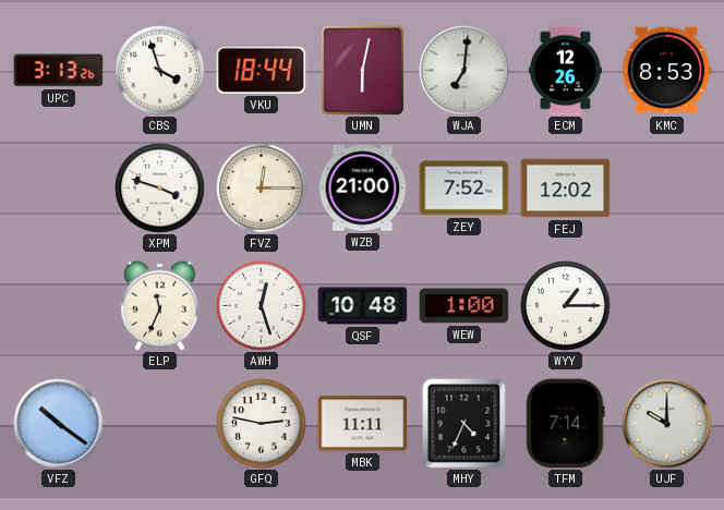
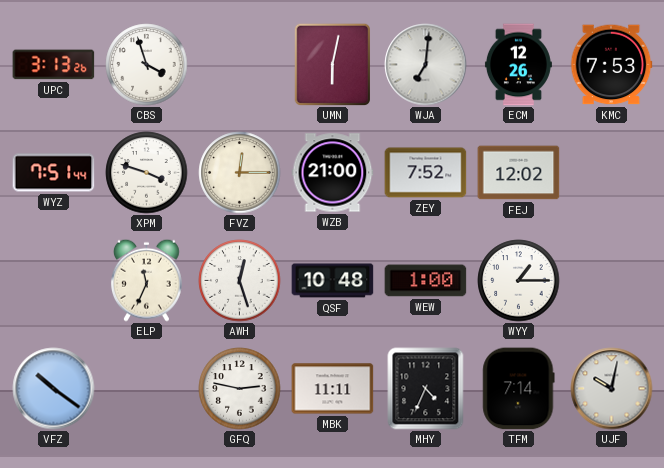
VKU: 18:44 -> none
KMC: 8:53 -> 7:53
WYZ: none -> 7:51
UJF: 10:00 -> 10:02
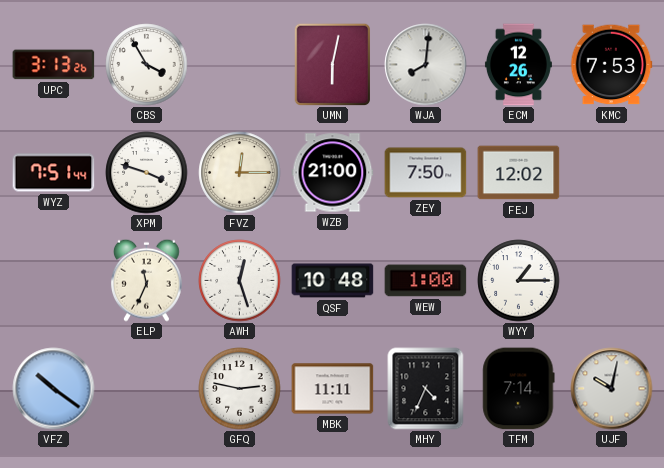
CBS: 3:57 -> 3:55
WJA: 7:01 -> 8:01
ZEY: 7:52 -> 7:50
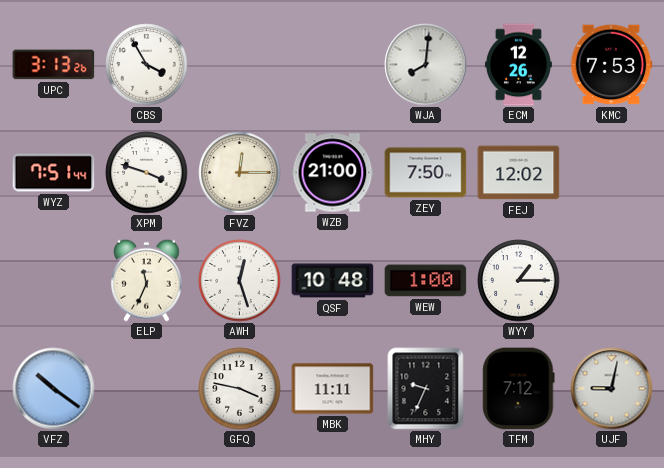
UMN: 6:02 -> none
GFQ: 2:47 -> 3:47
MHY: 4:34 -> 9:34
TFM: 7:14 -> 7:12
UJF: 10:02 -> 9:02
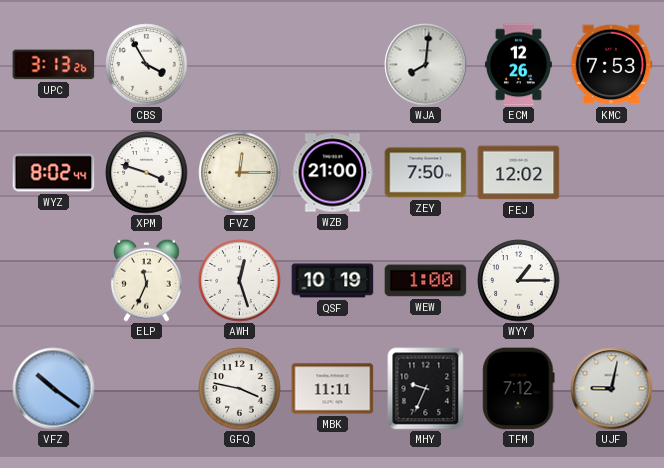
WYZ: 7:51 -> 8:02
QSF: 10:48 -> 10:19
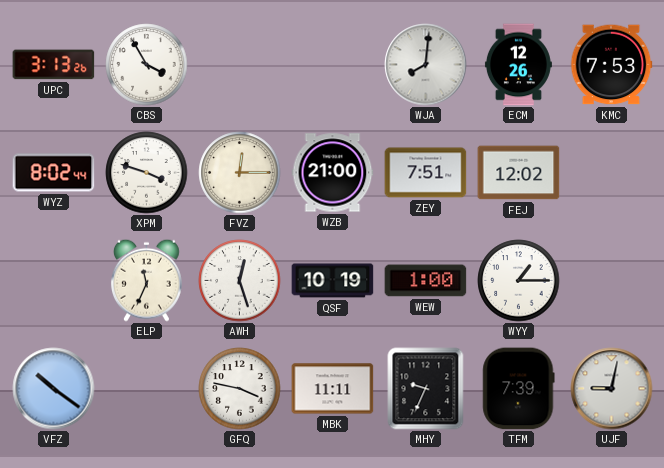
ZEY: 7:50 -> 7:51
TFM: 7:12 -> 7:39
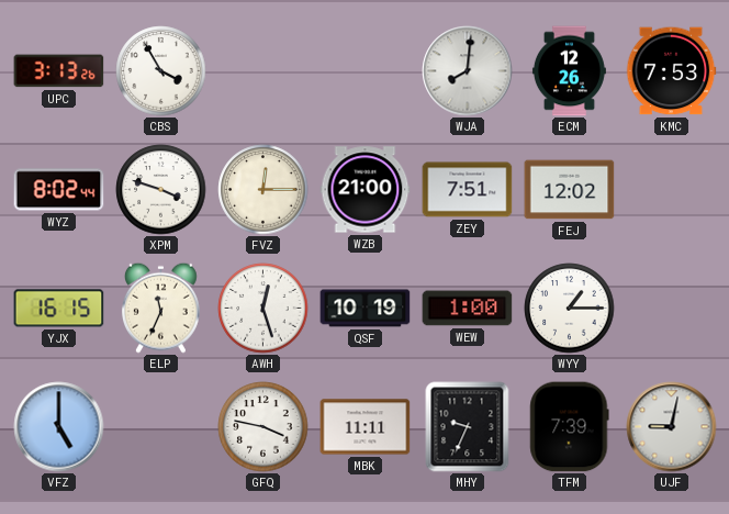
YJX: none -> 16:15
VFZ: 10:21 -> 5:00
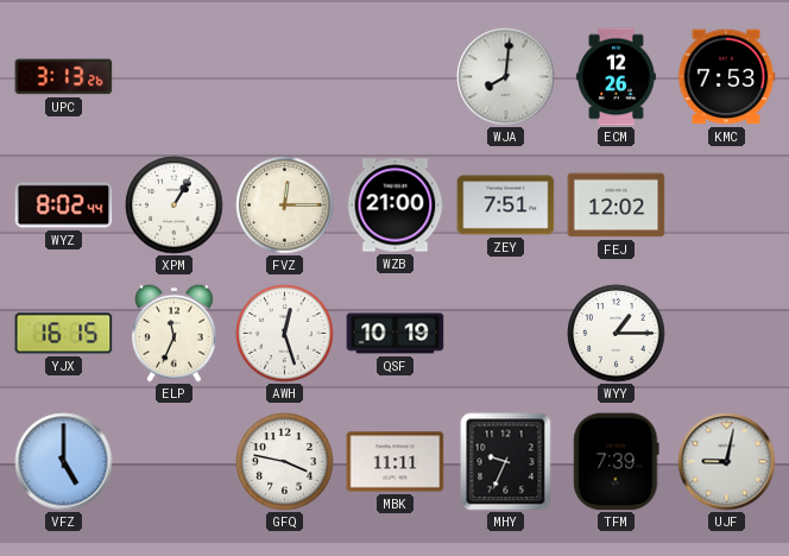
CBS: 3:55 -> none
XPM: 3:48 -> 1:05
WEW: 1:00 -> none
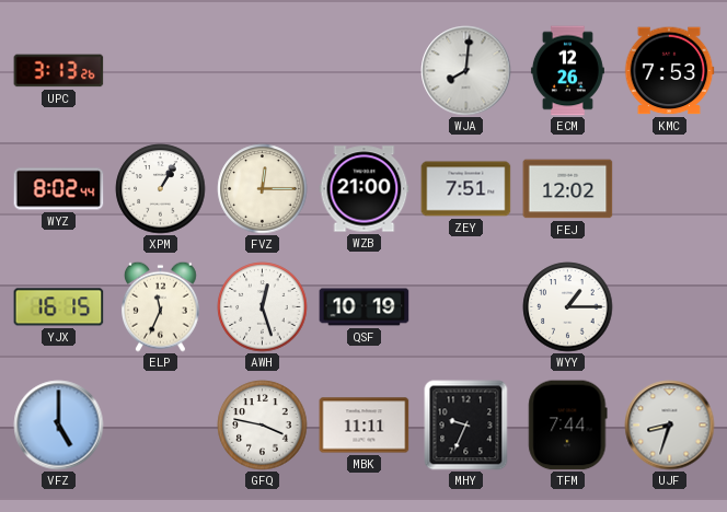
TFM: 7:39 -> 7:44
UJF: 9:02 -> 8:33
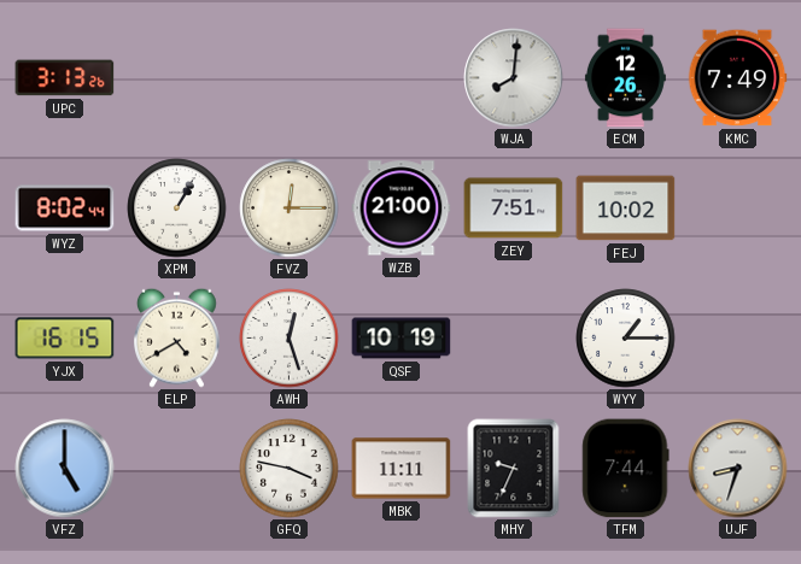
KMC: 7:53 -> 7:49
FEJ: 12:02 -> 10:02
ELP: 11:34 -> 4:40
